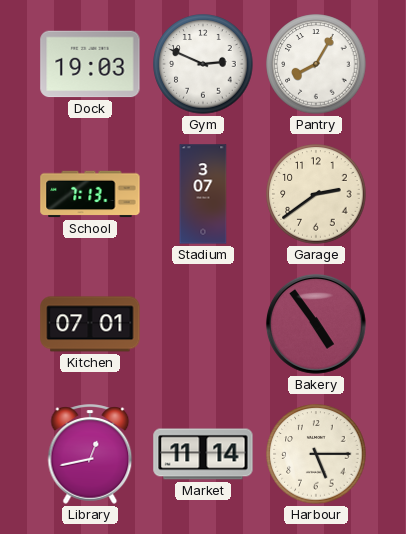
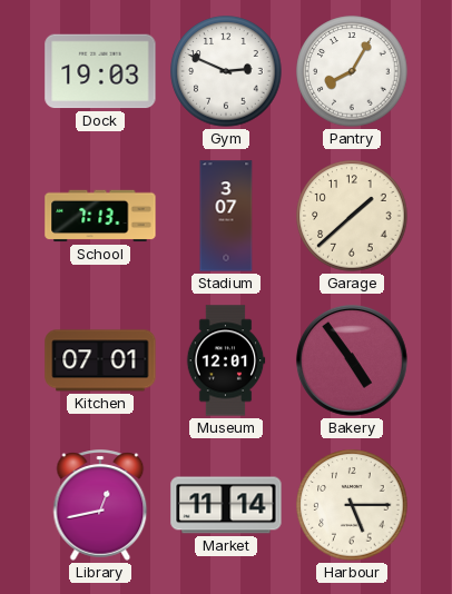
Garage: 2:39 -> 1:38
Museum: none -> 12:01
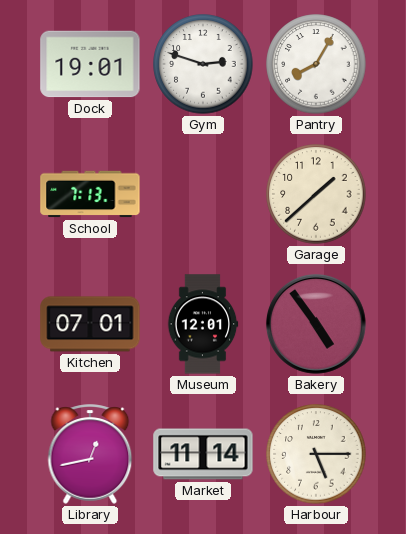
Dock: 19:03 -> 19:01
Gym: 2:49 -> 2:48
Stadium: 3:07 -> none
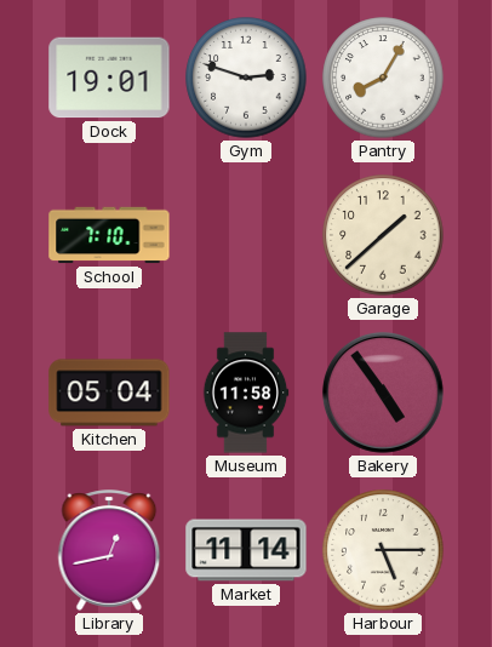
School: 7:13 -> 7:10
Kitchen: 07:01 -> 05:04
Museum: 12:01 -> 11:58
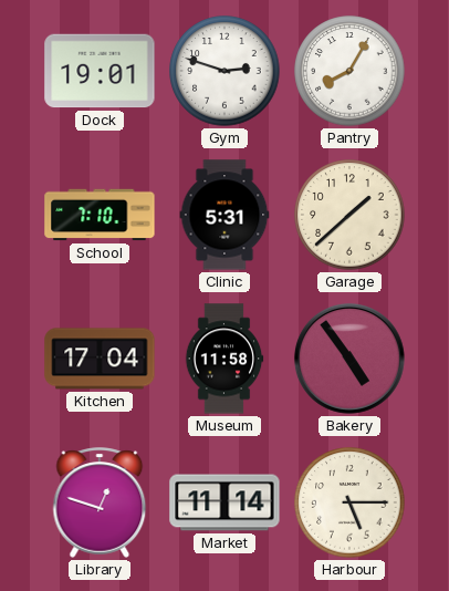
Clinic: none -> 5:31
Kitchen: 05:04 -> 17:04
Library: 12:43 -> 12:48
